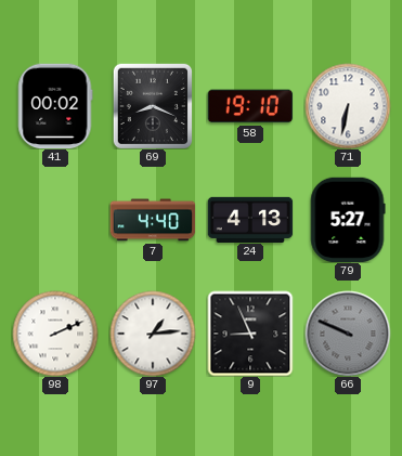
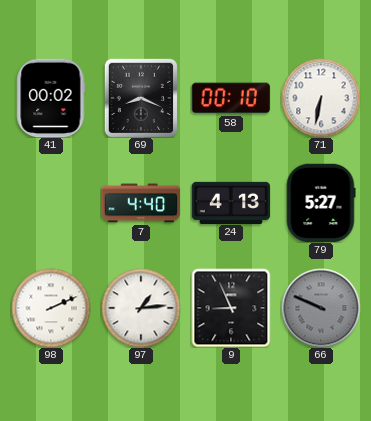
58: 19:10 -> 00:10
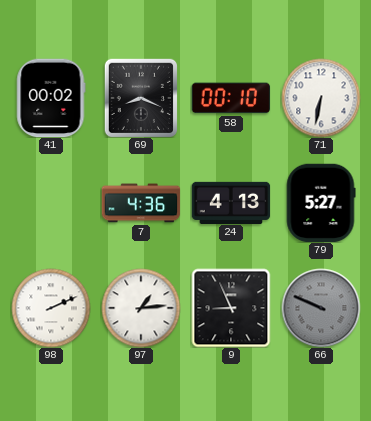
7: 4:40 -> 4:36
